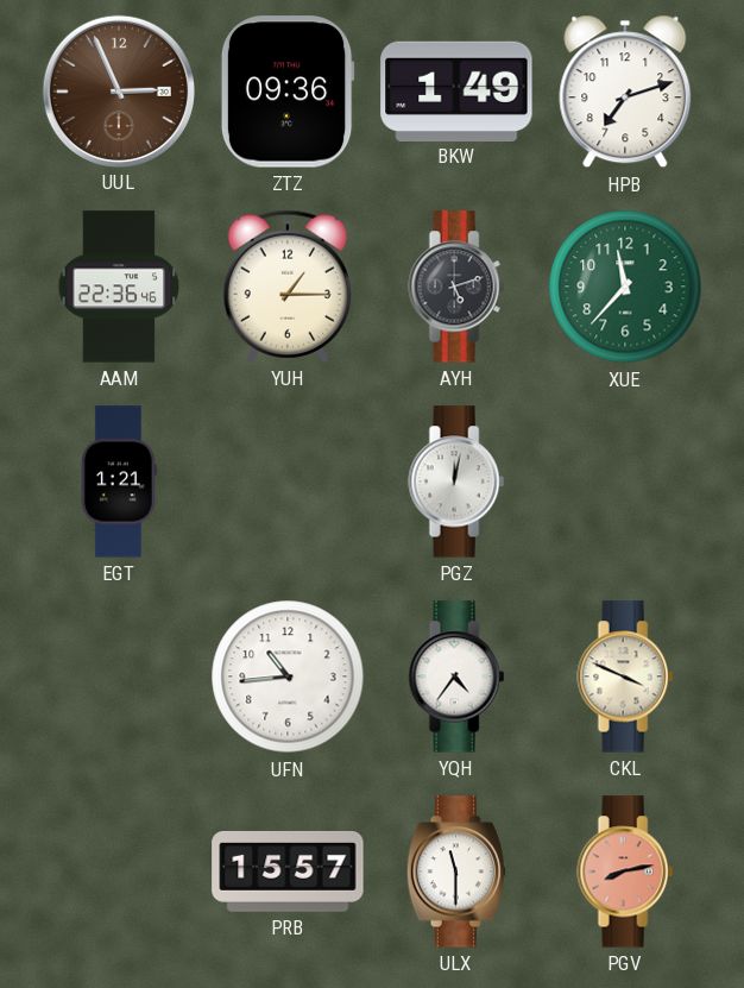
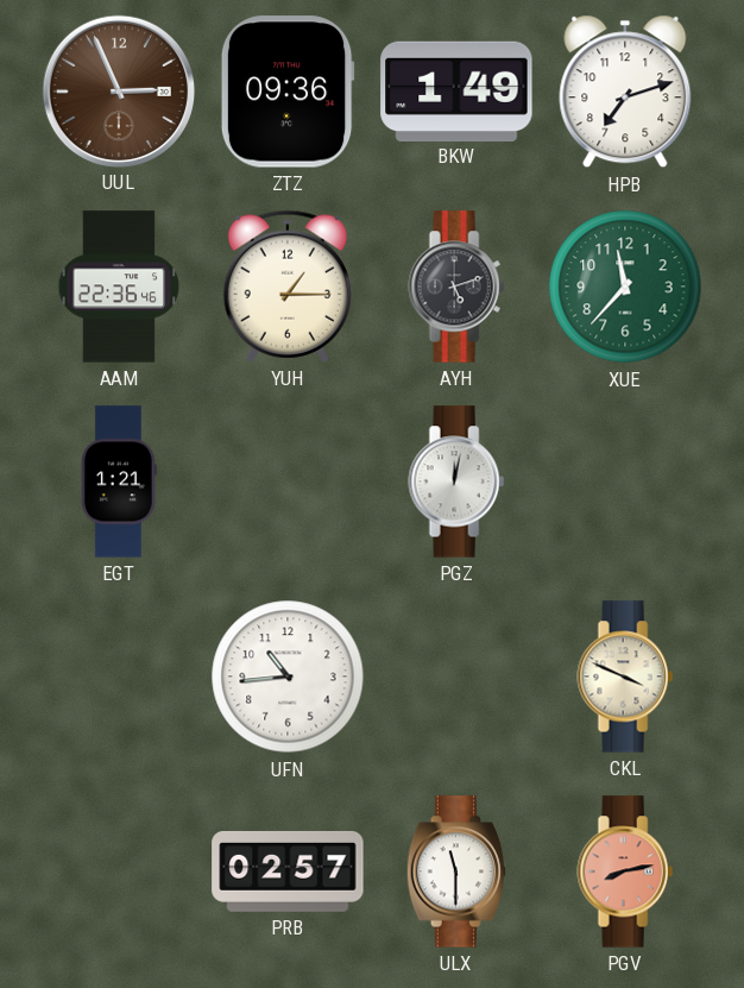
YQH: 4:36 -> none
PRB: 15:57 -> 02:57
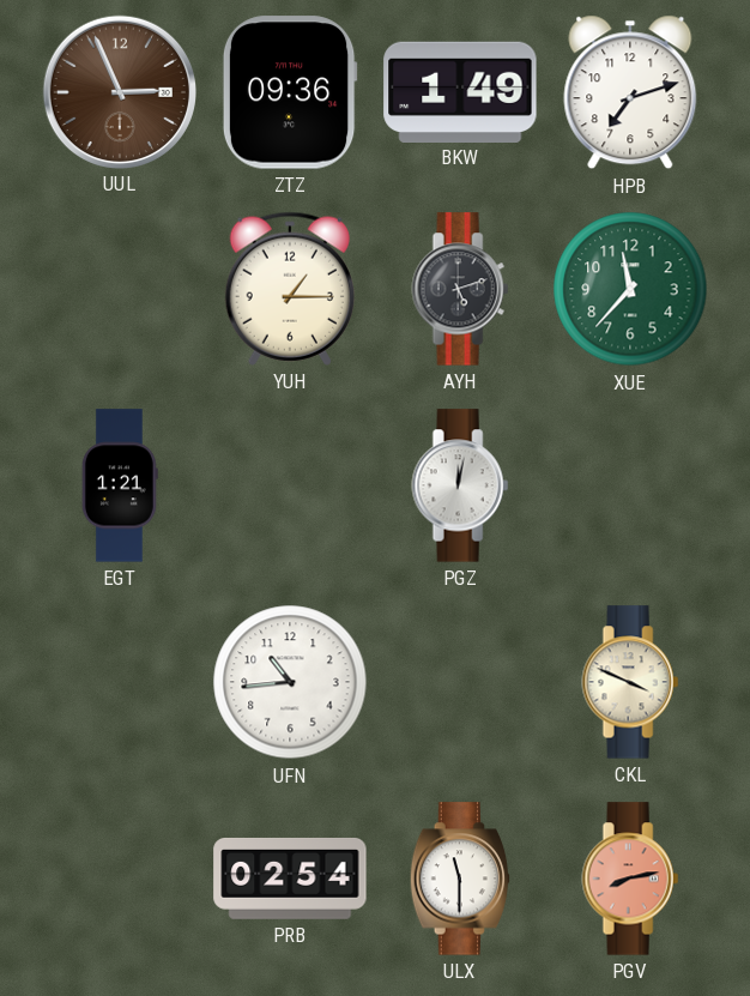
AAM: 22:36 -> none
PRB: 02:57 -> 02:54
